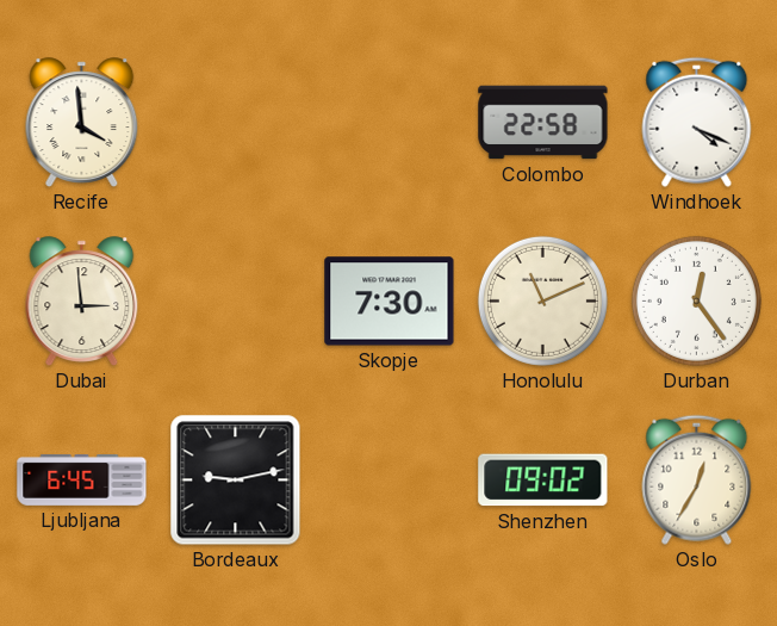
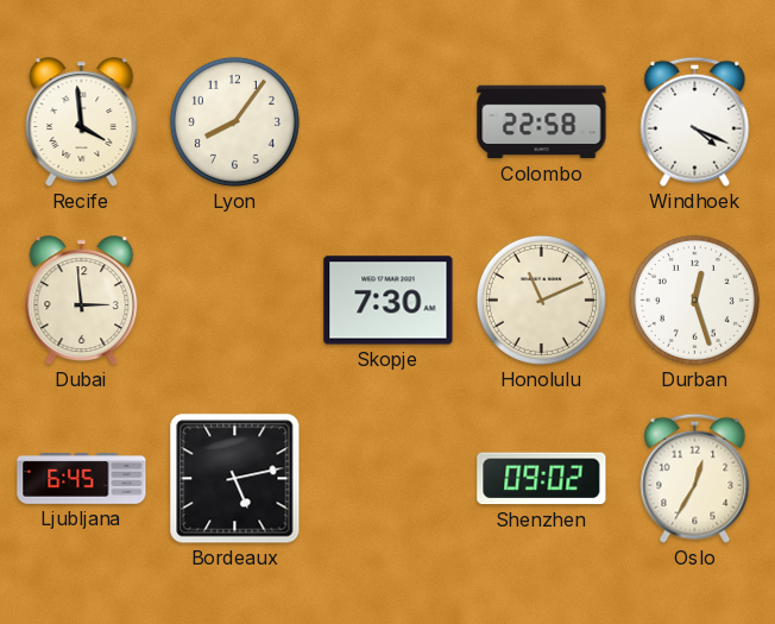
Lyon: none -> 8:06
Durban: 12:24 -> 12:27
Bordeaux: 9:13 -> 5:13
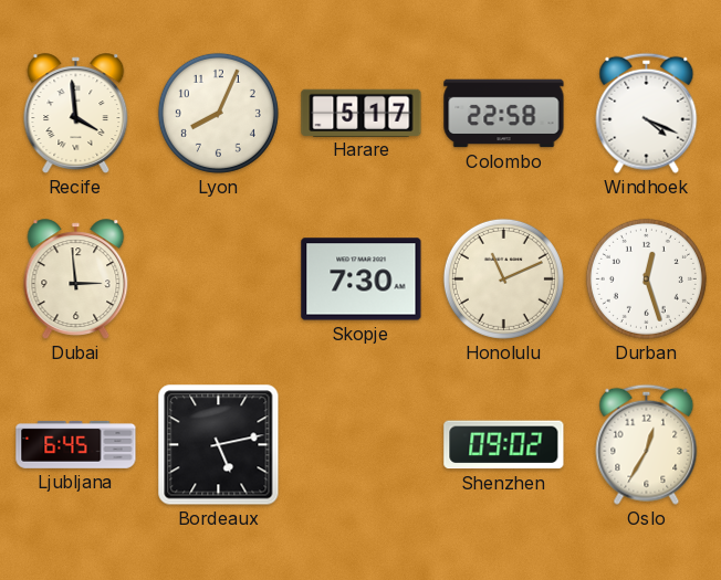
Lyon: 8:06 -> 8:04
Harare: none -> 5:17
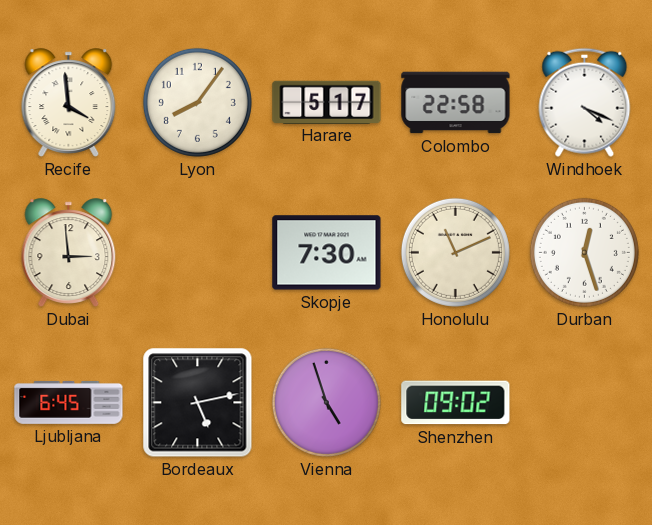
Lyon: 8:04 -> 8:06
Vienna: none -> 4:57
Oslo: 12:35 -> none
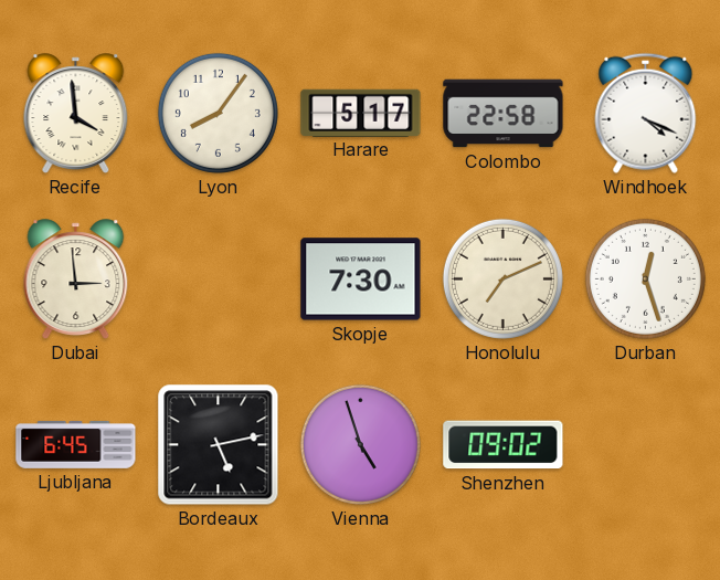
Honolulu: 11:11 -> 7:11
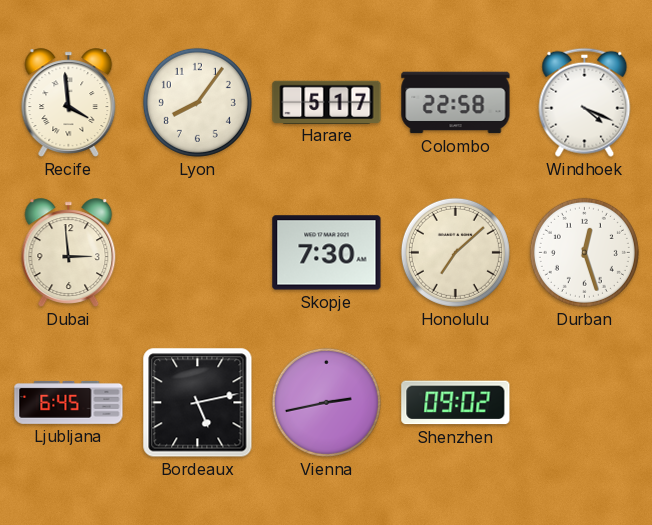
Honolulu: 7:11 -> 7:08
Vienna: 4:57 -> 2:43
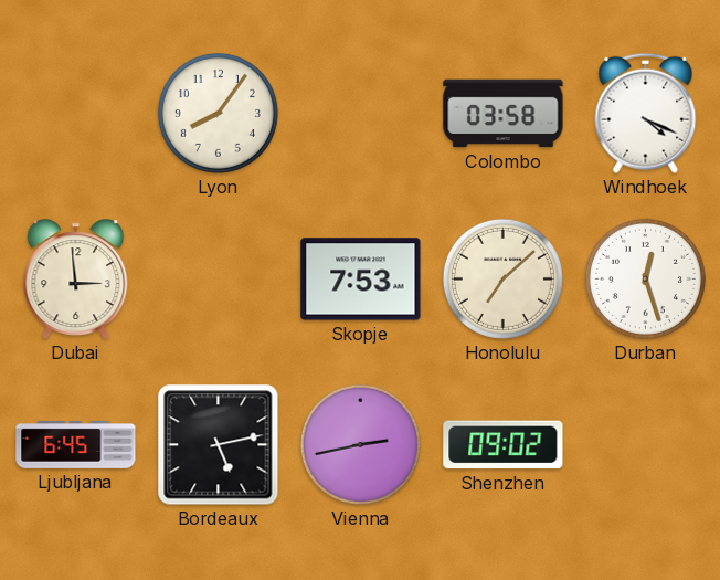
Recife: 3:59 -> none
Harare: 5:17 -> none
Colombo: 22:58 -> 03:58
Skopje: 7:30 -> 7:53
